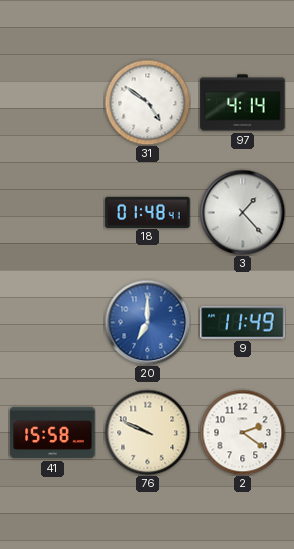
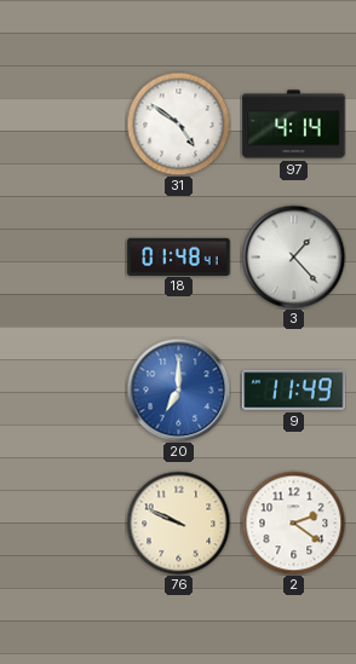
41: 15:58 -> none
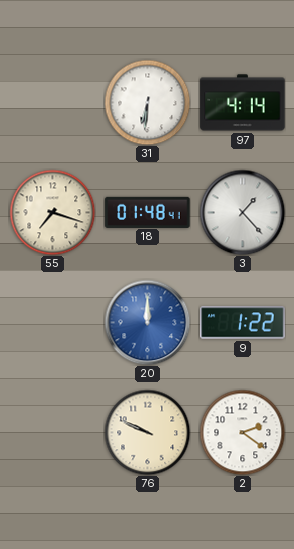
31: 4:51 -> 6:31
55: none -> 7:18
20: 7:00 -> 12:00
9: 11:49 -> 1:22
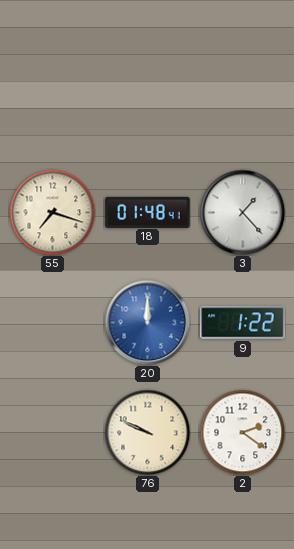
31: 6:31 -> none
97: 4:14 -> none
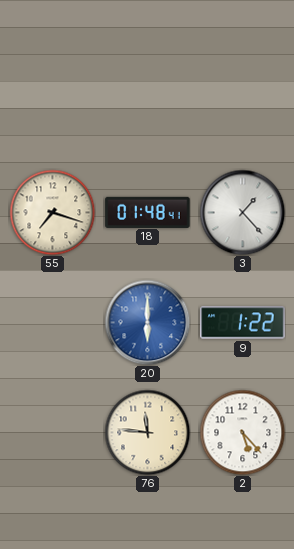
20: 12:00 -> 6:00
76: 9:49 -> 11:46
2: 2:21 -> 5:23
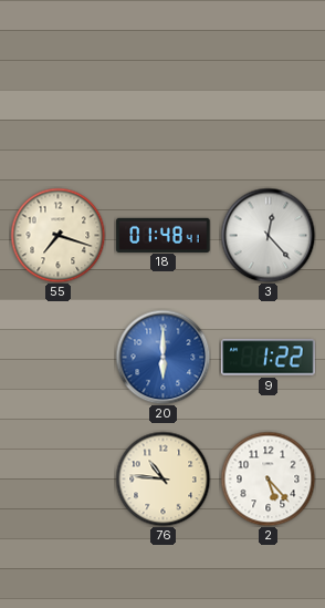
3: 1:23 -> 12:23
76: 11:46 -> 10:46
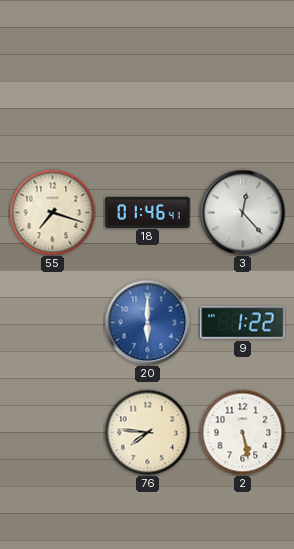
18: 01:48 -> 01:46
76: 10:46 -> 7:46
2: 5:23 -> 5:28
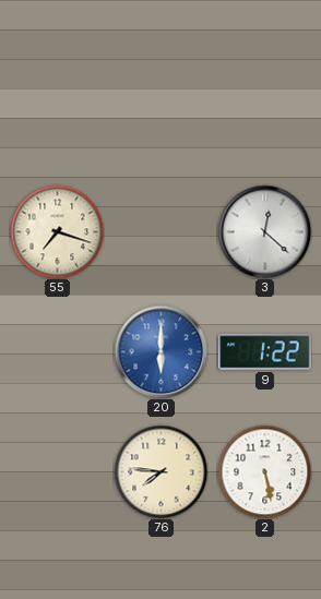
18: 01:46 -> none
3: 12:23 -> 12:22
